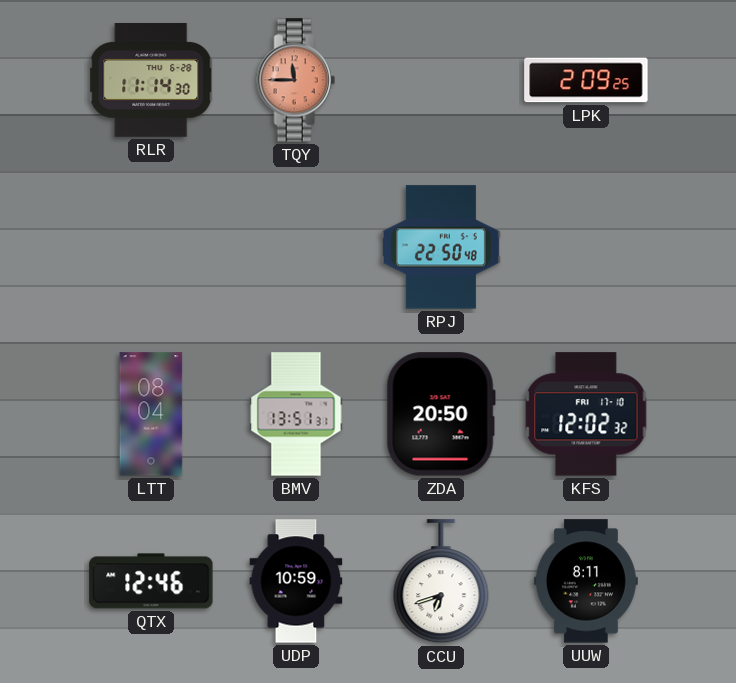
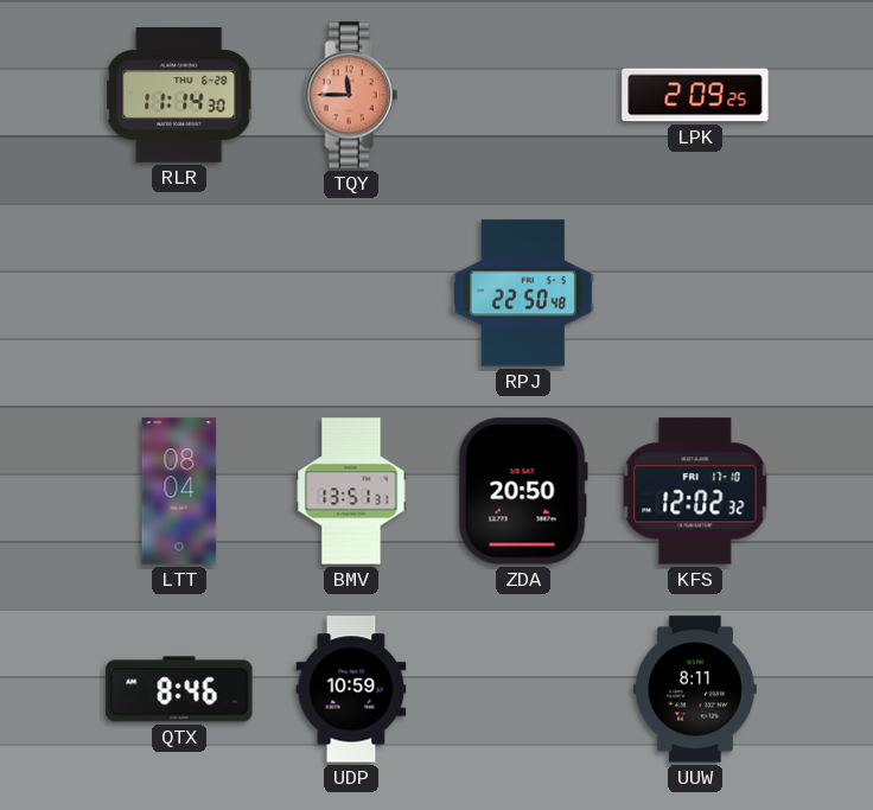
QTX: 12:46 -> 8:46
CCU: 6:42 -> none
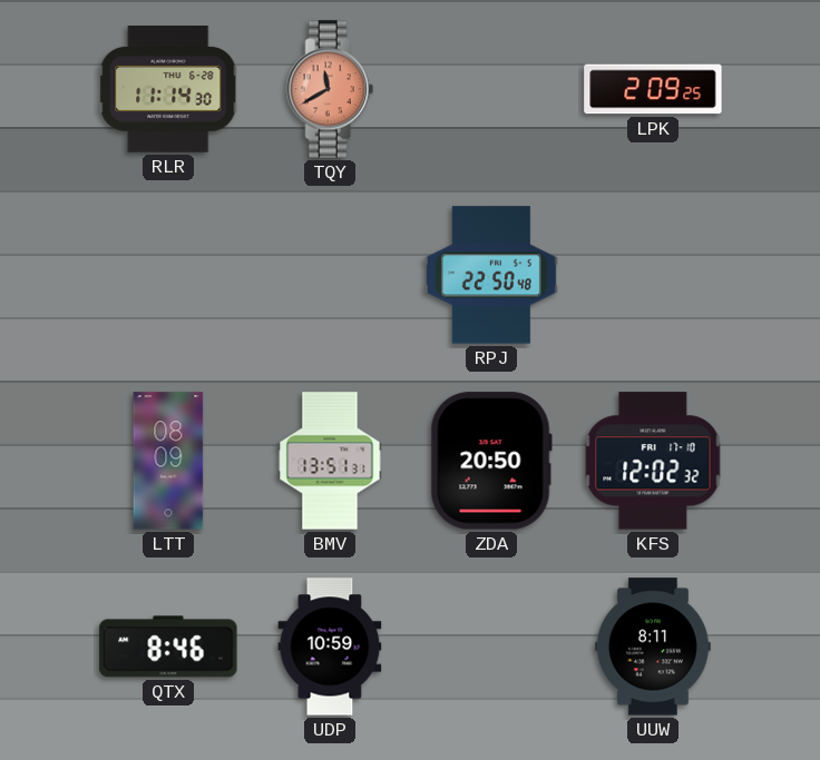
TQY: 11:45 -> 11:40
LTT: 08:04 -> 08:09
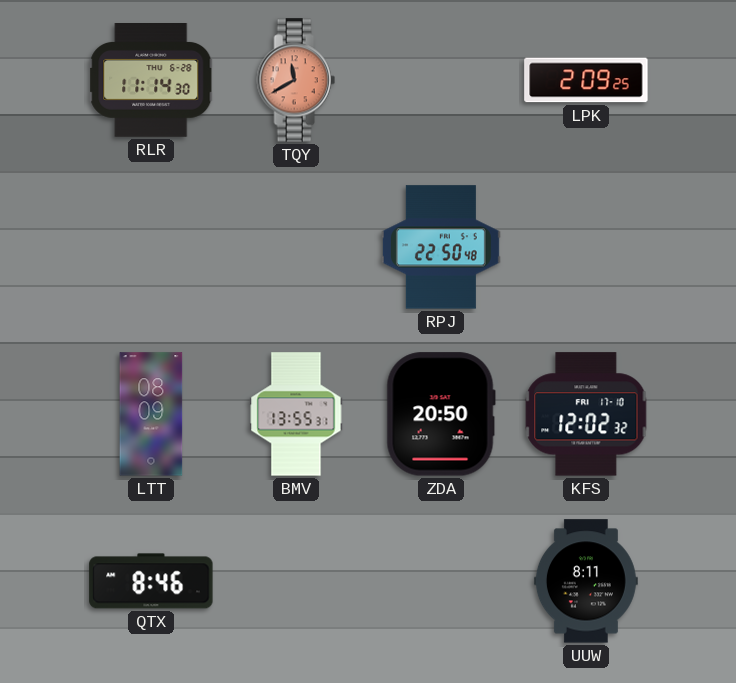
BMV: 13:51 -> 13:55
UDP: 10:59 -> none
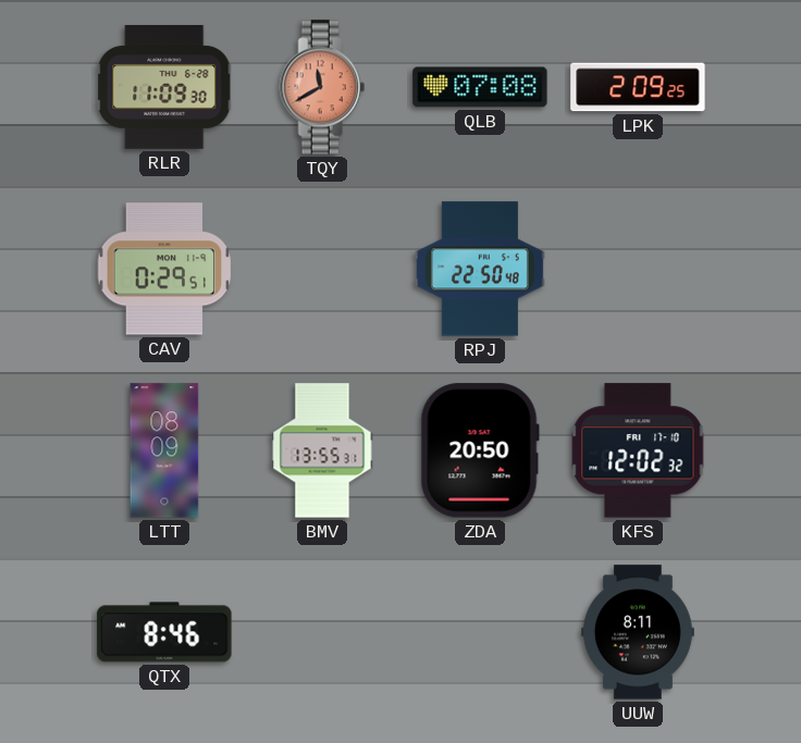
RLR: 11:14 -> 11:09
QLB: none -> 07:08
CAV: none -> 0:29
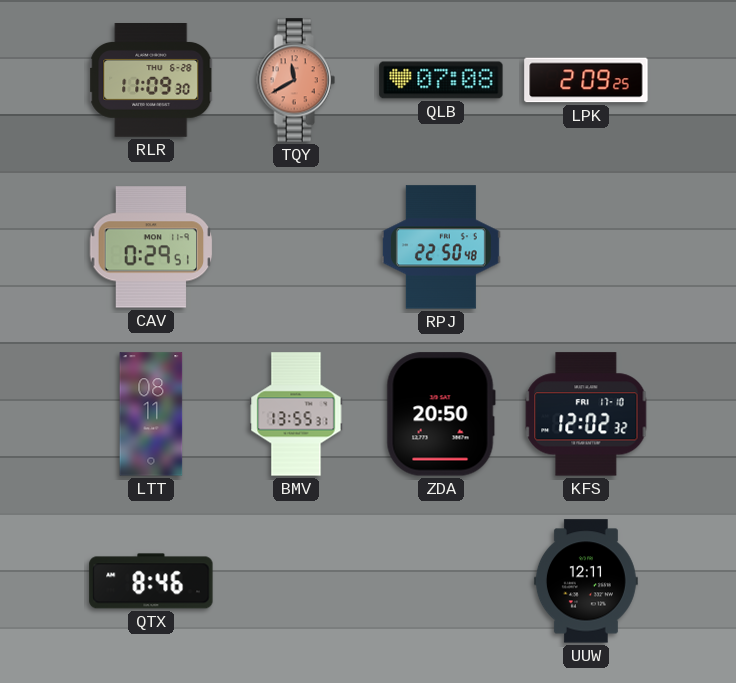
LTT: 08:09 -> 08:11
UUW: 8:11 -> 12:11
